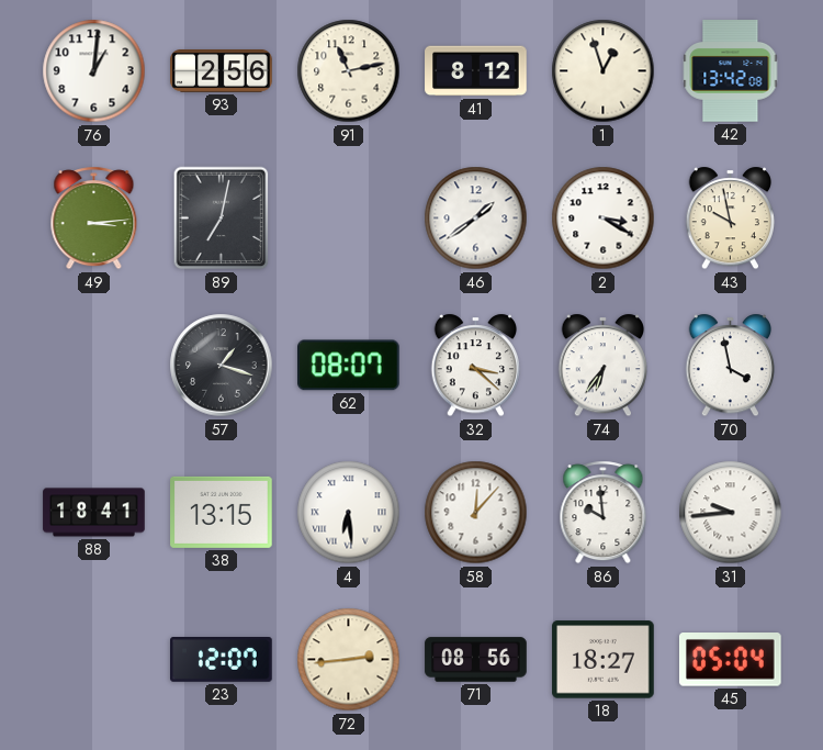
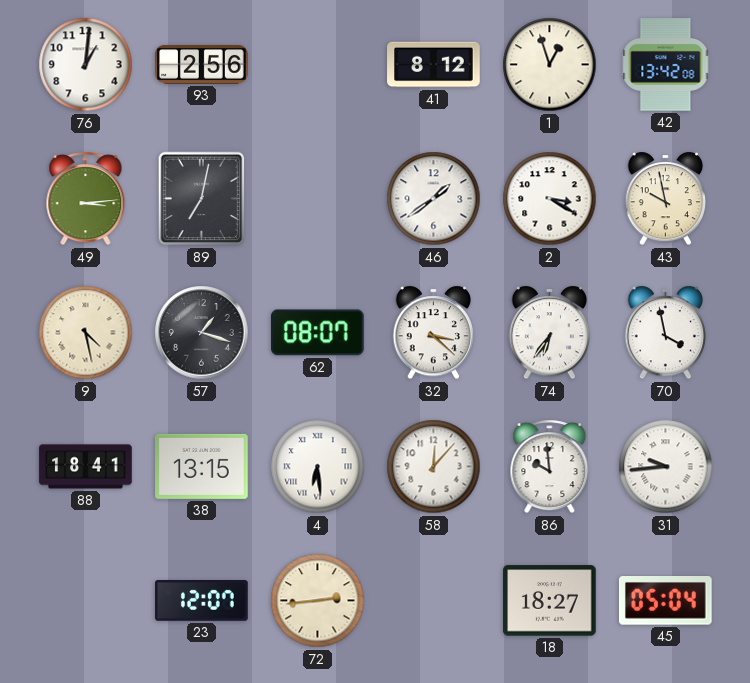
91: 11:13 -> none
9: none -> 4:28
71: 08:56 -> none
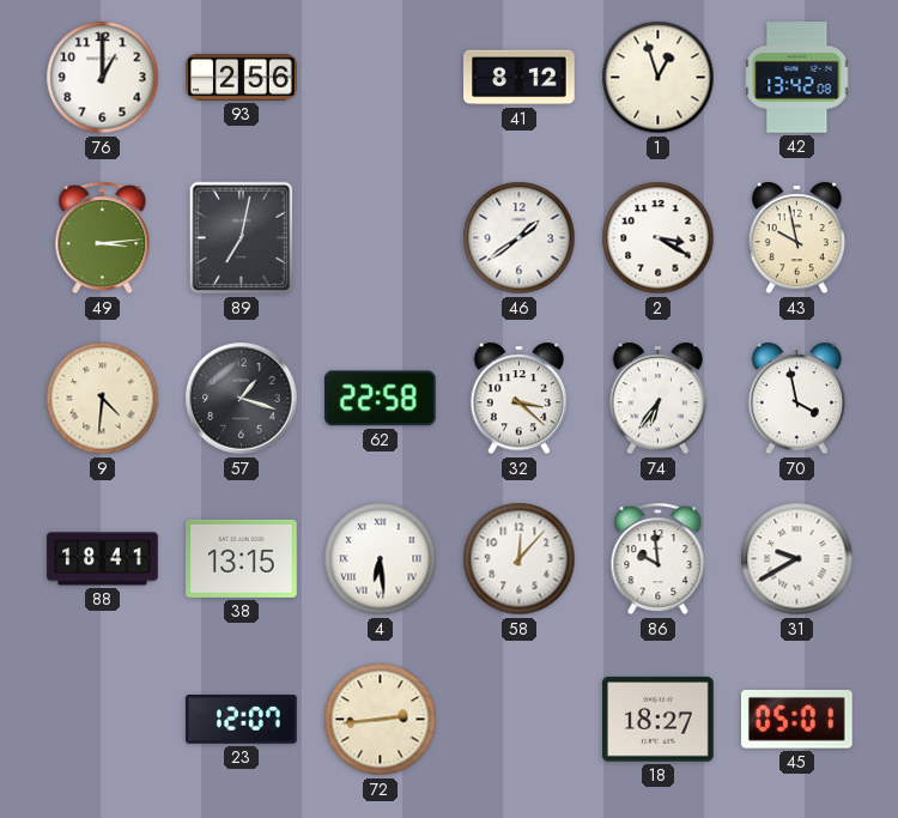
76: 1:01 -> 1:00
9: 4:28 -> 4:31
62: 08:07 -> 22:58
31: 9:44 -> 9:40
45: 05:04 -> 05:01
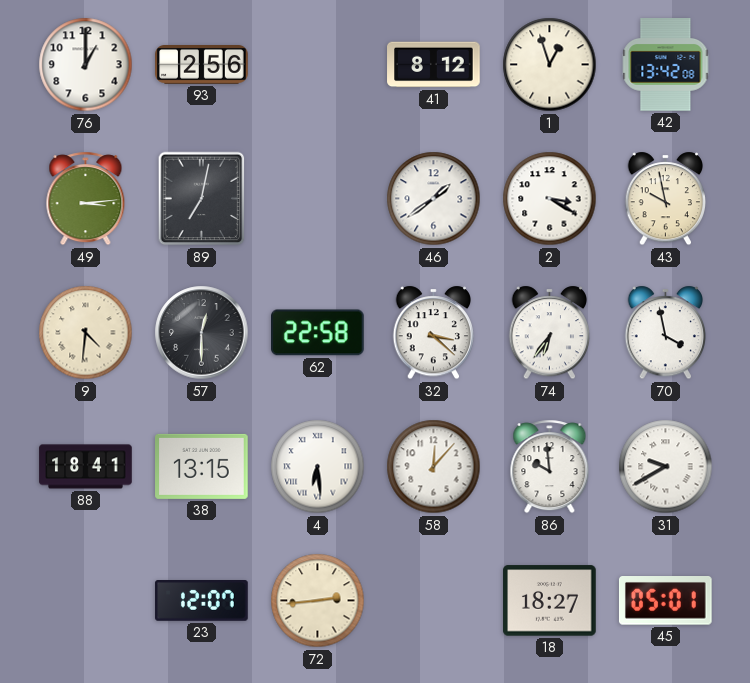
57: 1:18 -> 12:30
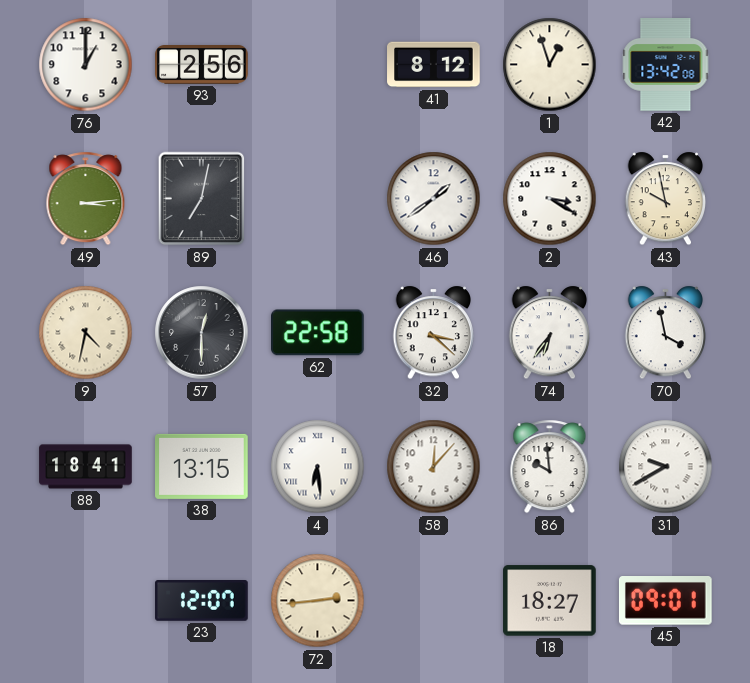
9: 4:31 -> 4:32
45: 05:01 -> 09:01
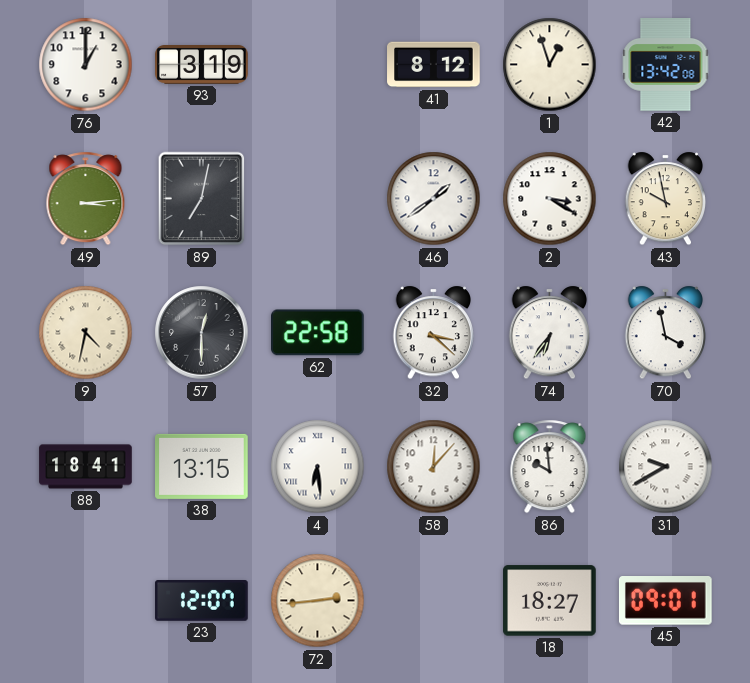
93: 2:56 -> 3:19
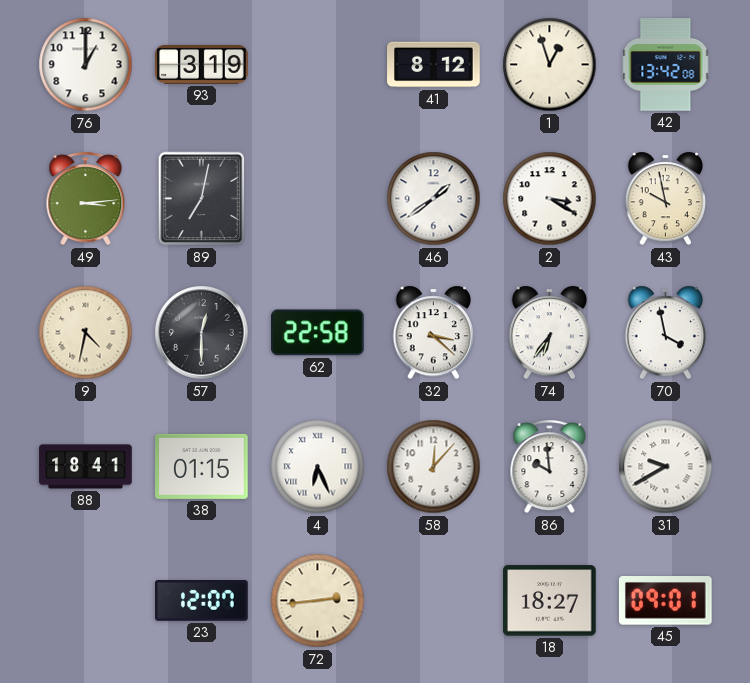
38: 13:15 -> 01:15
4: 6:29 -> 6:26
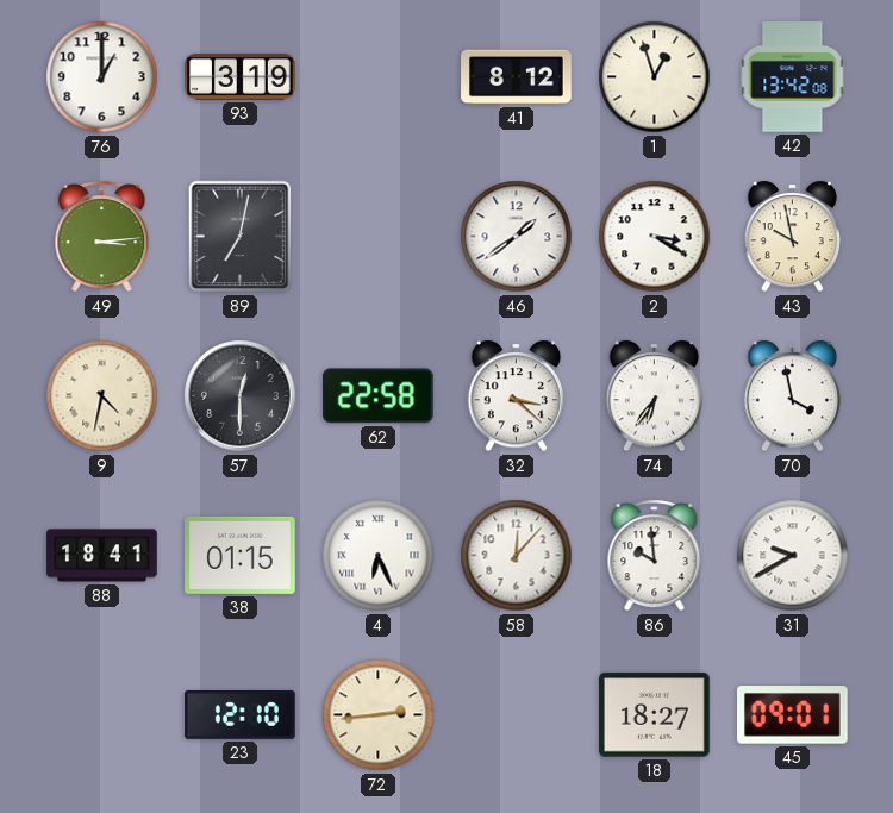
23: 12:07 -> 12:10
